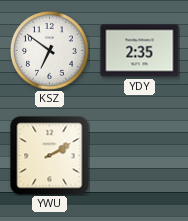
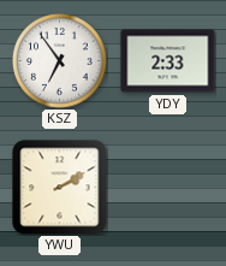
KSZ: 6:51 -> 6:54
YDY: 2:35 -> 2:33
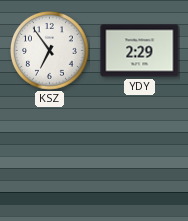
YDY: 2:33 -> 2:29
YWU: 2:10 -> none
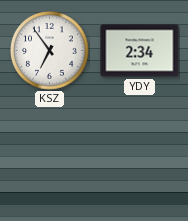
YDY: 2:29 -> 2:34
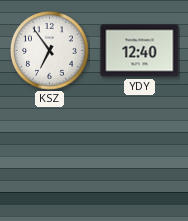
YDY: 2:34 -> 12:40
